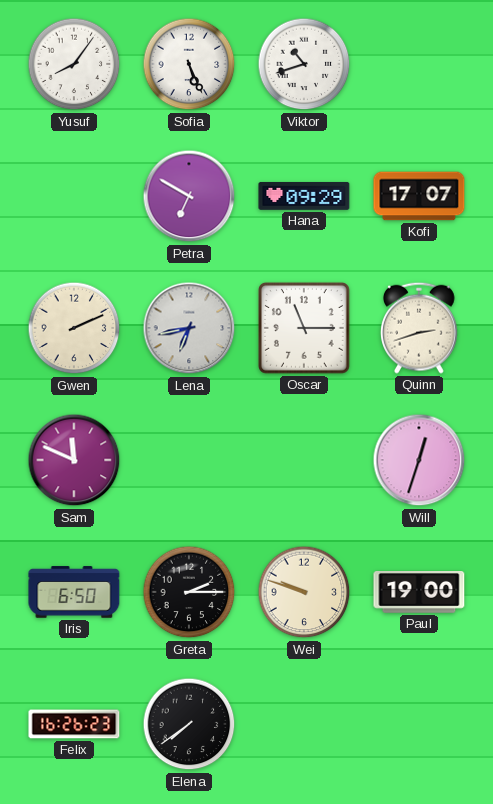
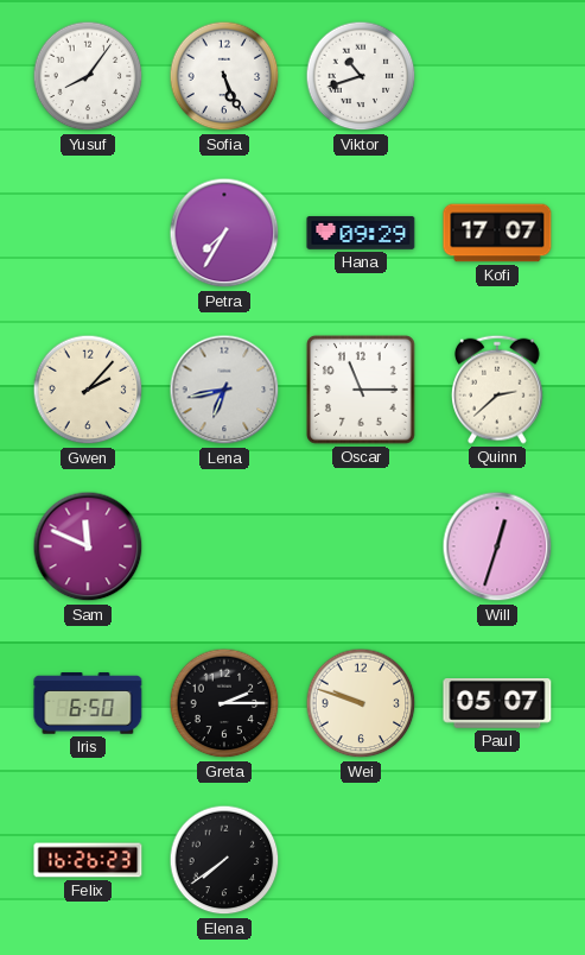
Petra: 6:50 -> 7:35
Gwen: 2:11 -> 2:07
Quinn: 2:42 -> 2:38
Paul: 19:00 -> 05:07
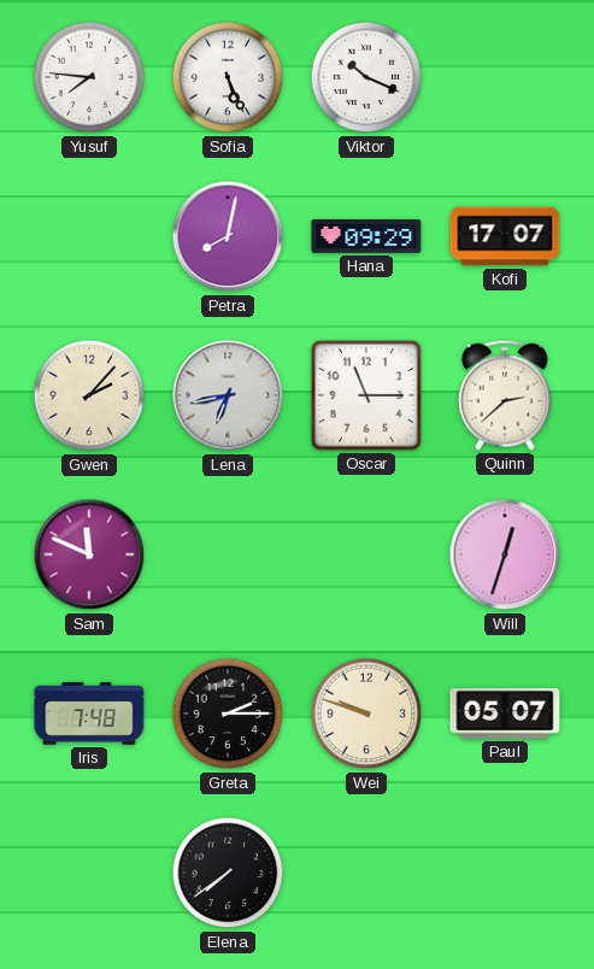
Yusuf: 8:06 -> 7:46
Viktor: 10:42 -> 10:19
Petra: 7:35 -> 8:02
Iris: 6:50 -> 7:48
Felix: 16:26 -> none
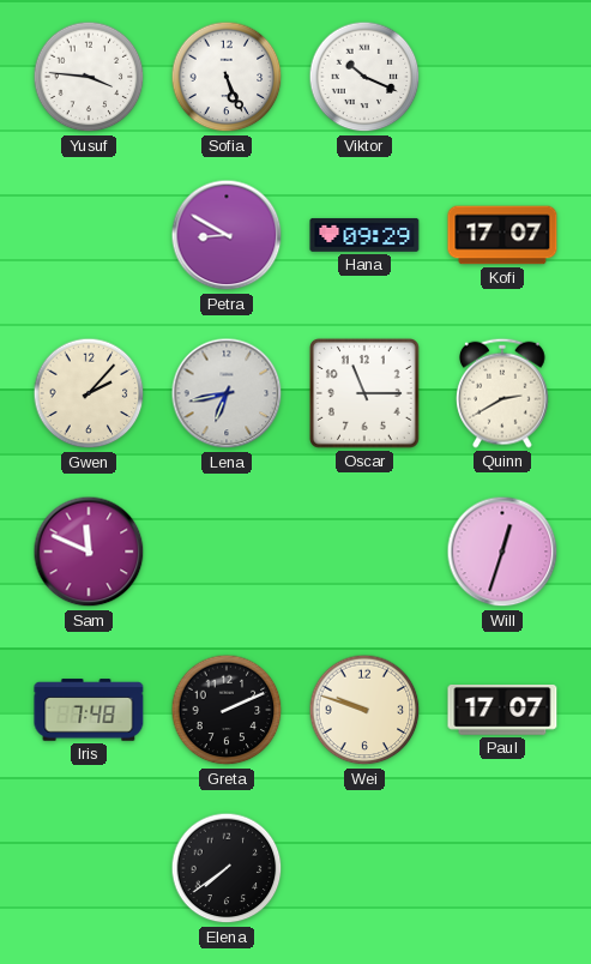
Yusuf: 7:46 -> 3:46
Petra: 8:02 -> 8:50
Quinn: 2:38 -> 2:40
Greta: 2:15 -> 2:11
Paul: 05:07 -> 17:07
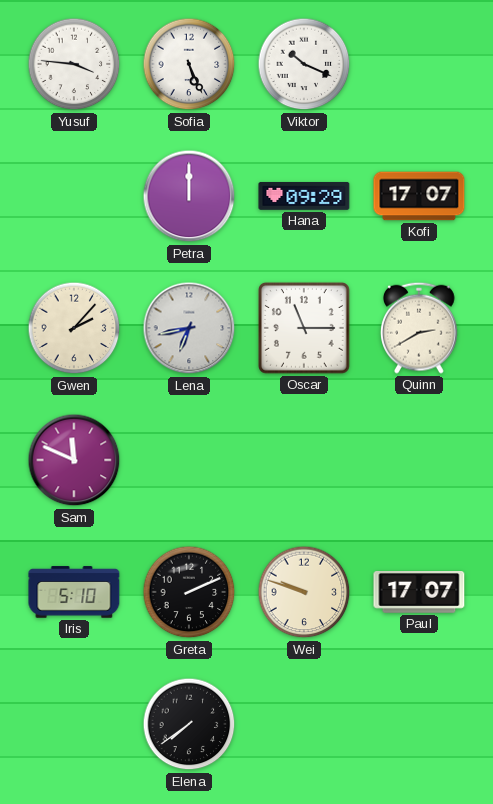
Petra: 8:50 -> 12:00
Will: 12:33 -> none
Iris: 7:48 -> 5:10
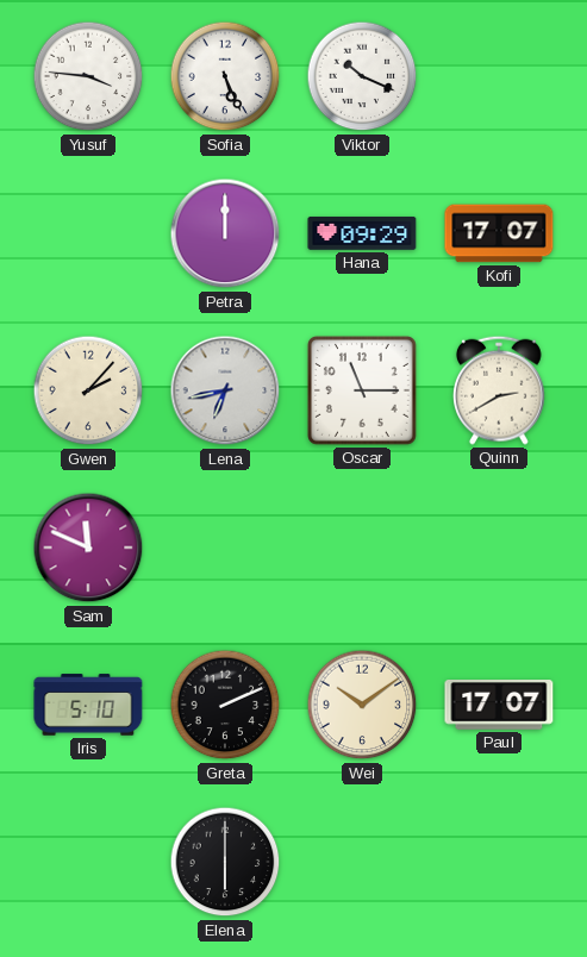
Wei: 9:48 -> 10:09
Elena: 7:39 -> 6:00
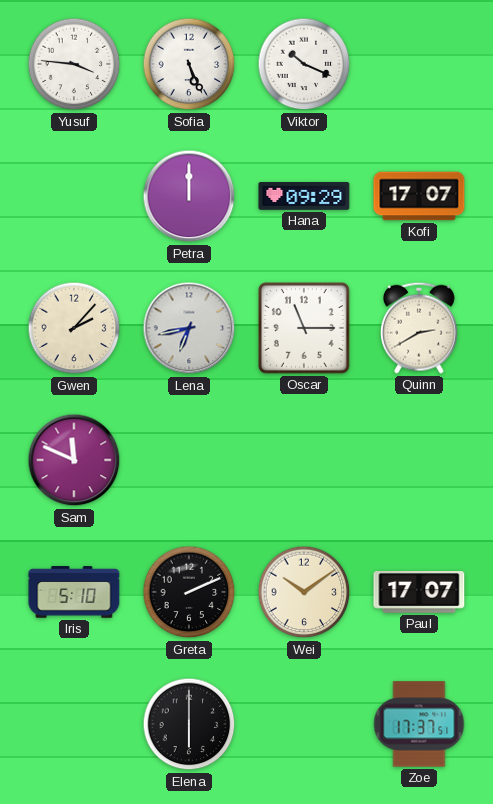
Zoe: none -> 17:37
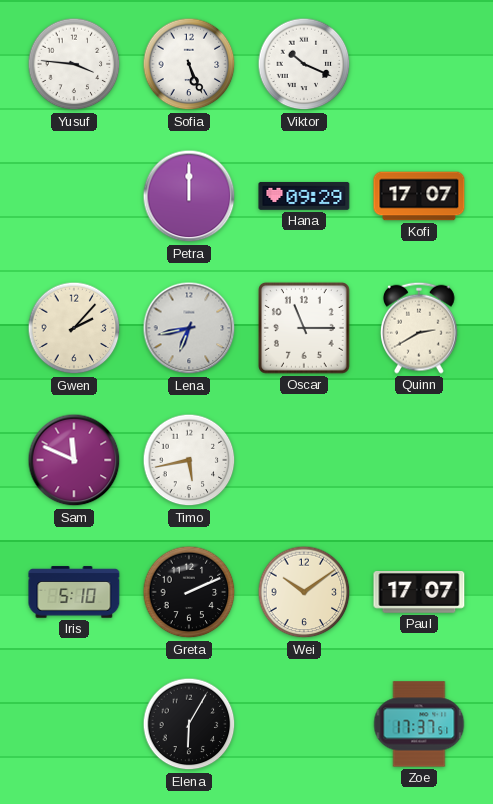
Timo: none -> 5:43
Elena: 6:00 -> 6:05
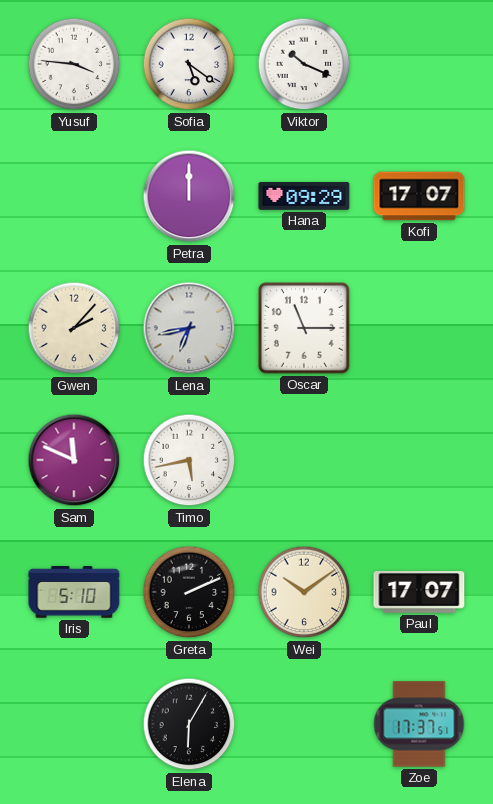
Sofia: 5:26 -> 5:21
Quinn: 2:40 -> none
